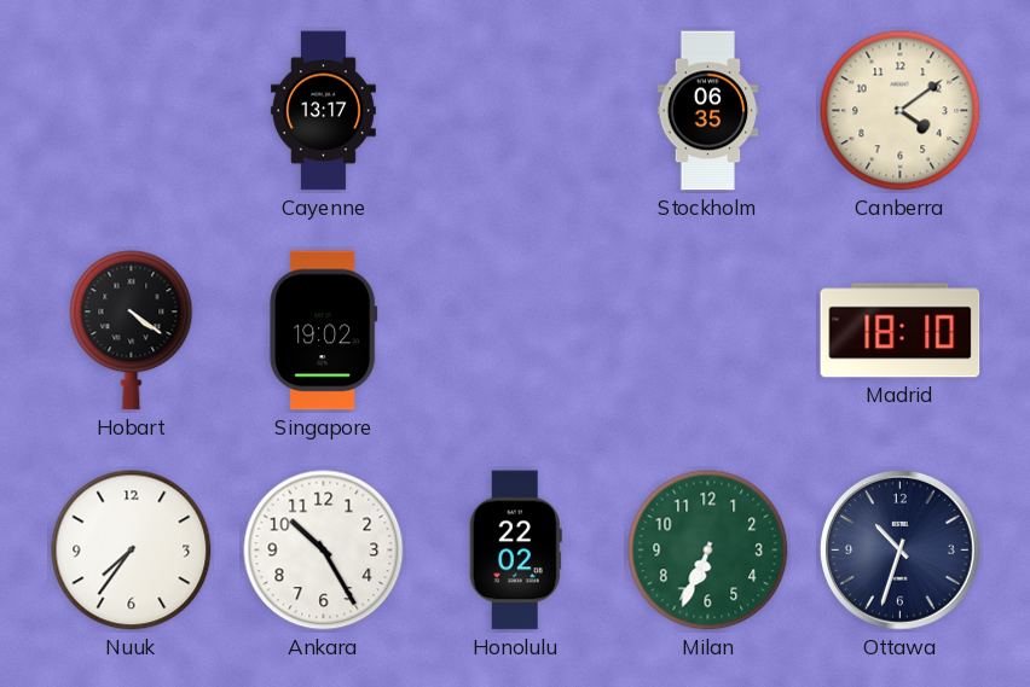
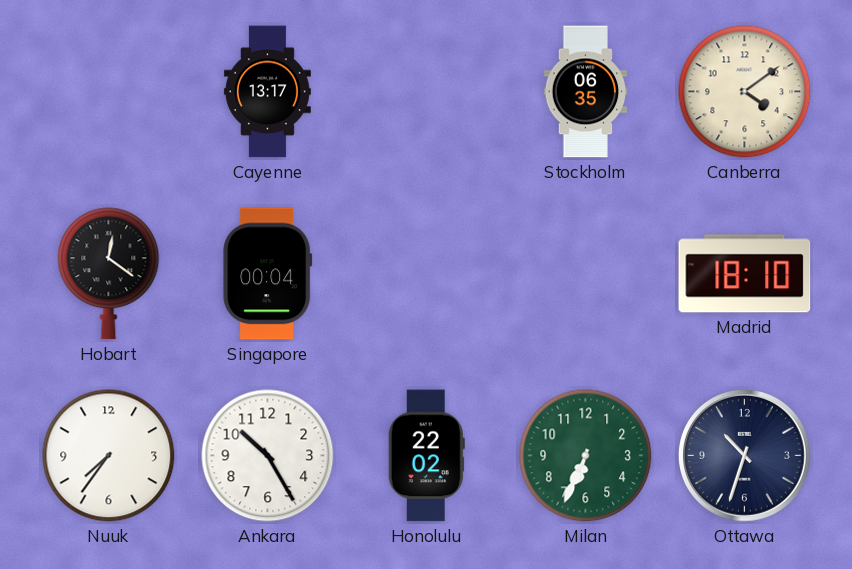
Hobart: 4:21 -> 12:21
Singapore: 19:02 -> 00:04
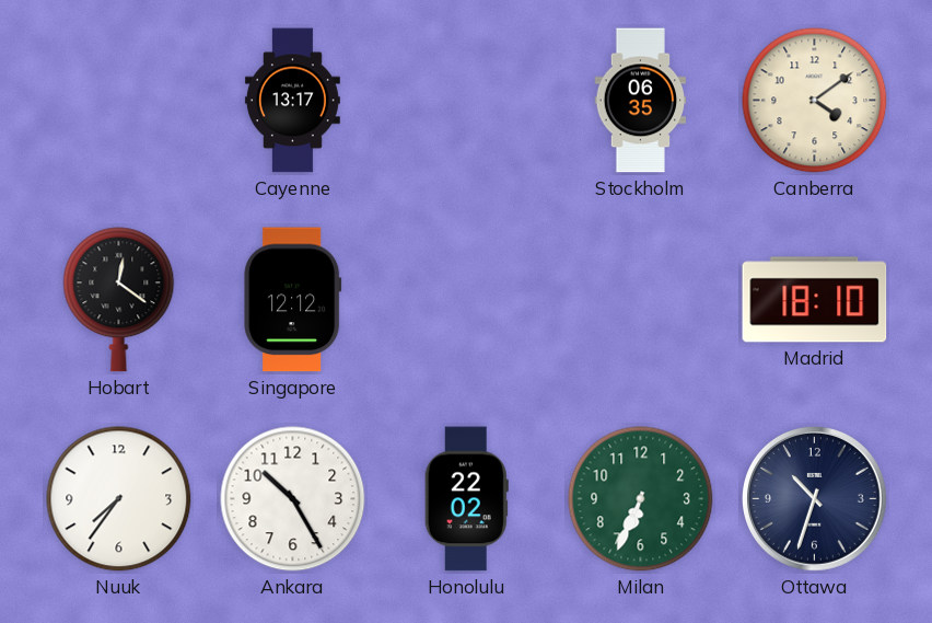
Singapore: 00:04 -> 12:12
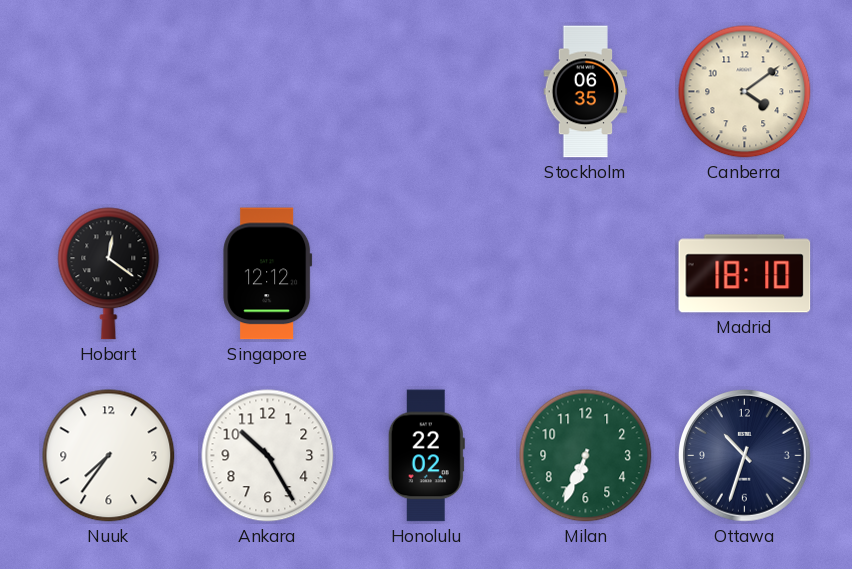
Cayenne: 13:17 -> none
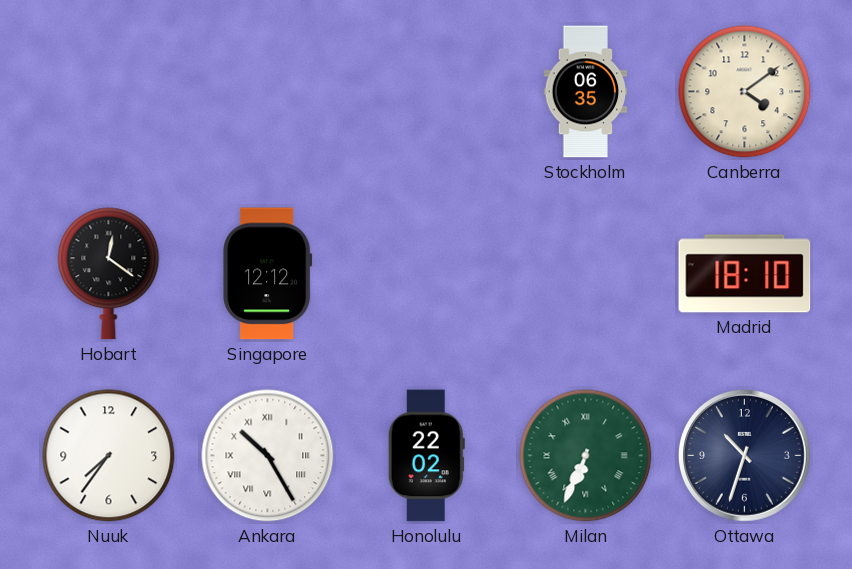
Ankara numerals: Arabic -> Roman
Milan numerals: Arabic -> Roman
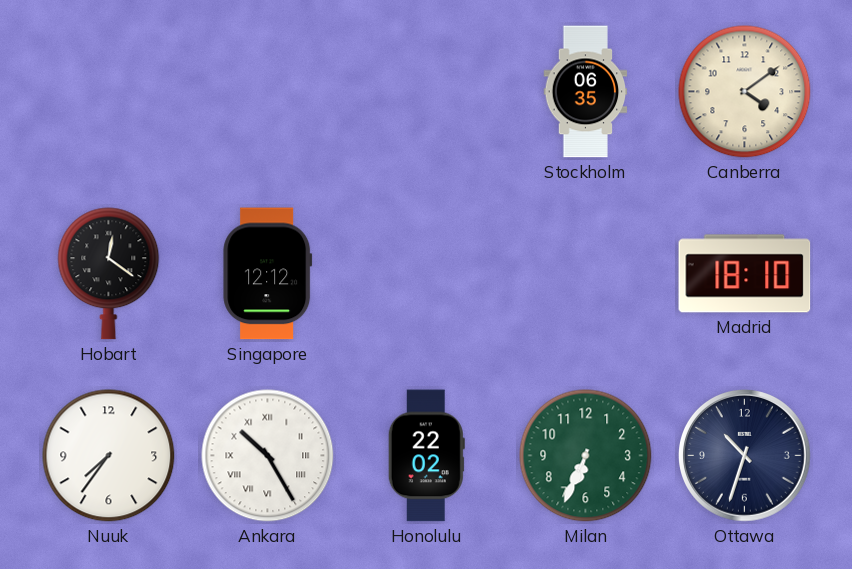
Milan numerals: Roman -> Arabic
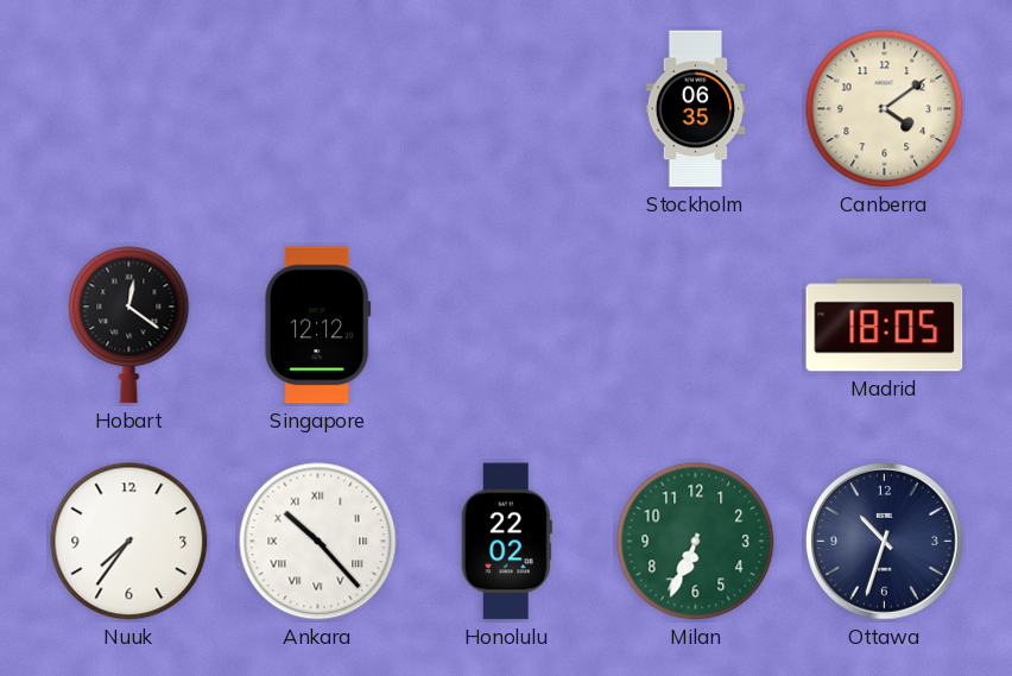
Madrid: 18:10 -> 18:05
Ankara: 10:25 -> 10:23
